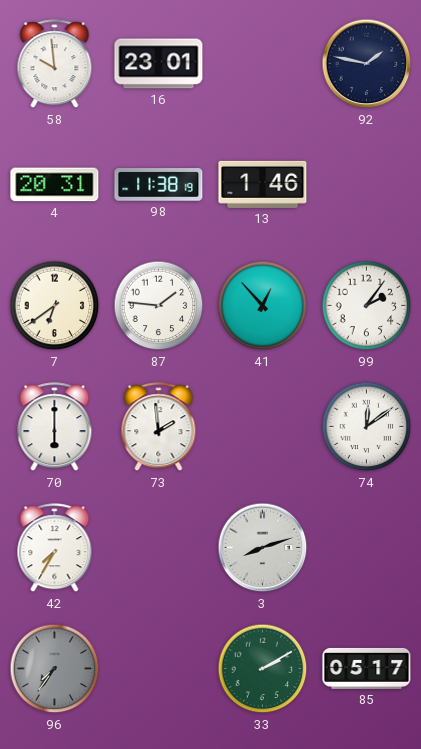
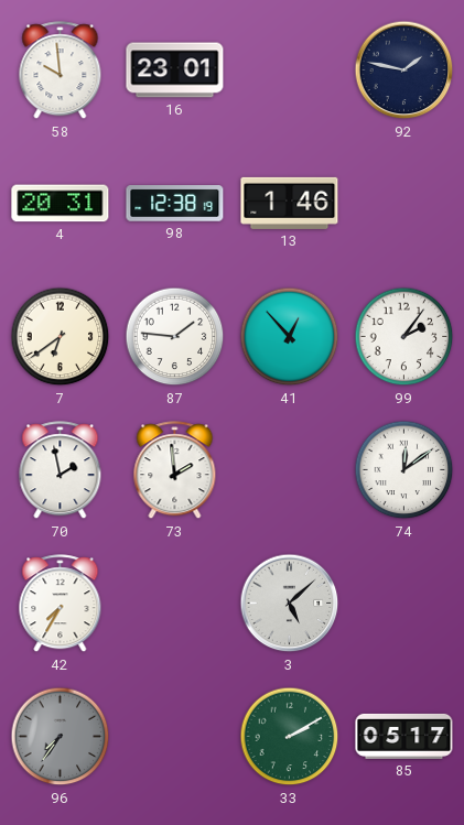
98: 11:38 -> 12:38
70: 6:00 -> 1:58
3: 8:12 -> 5:08
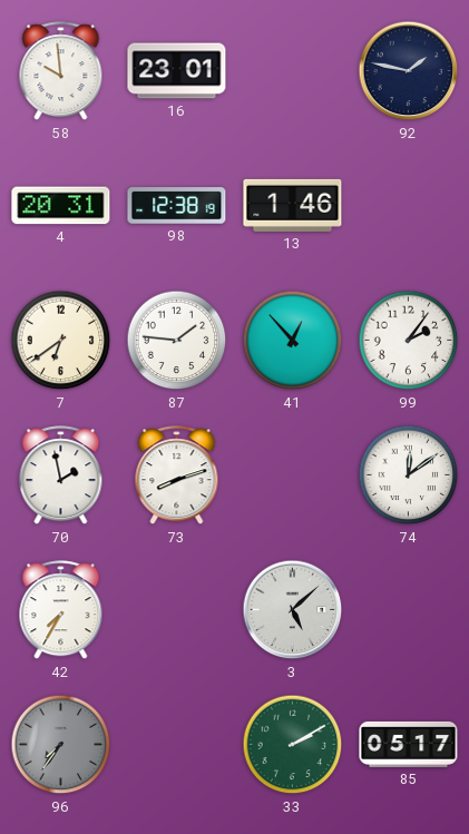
73: 1:59 -> 8:12
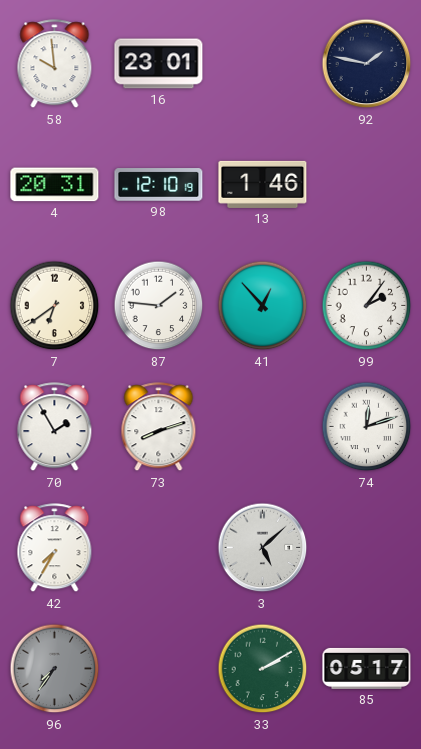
98: 12:38 -> 12:10
70: 1:58 -> 1:55
74: 12:09 -> 12:12
